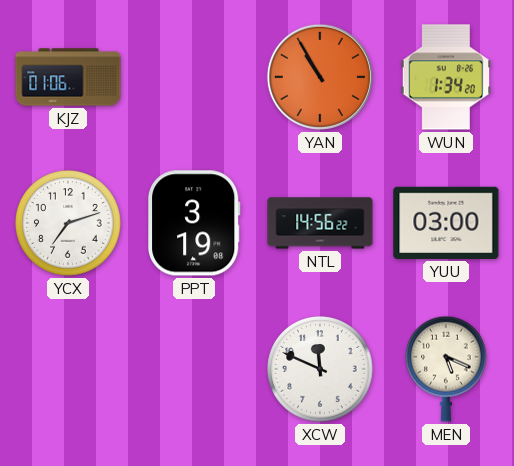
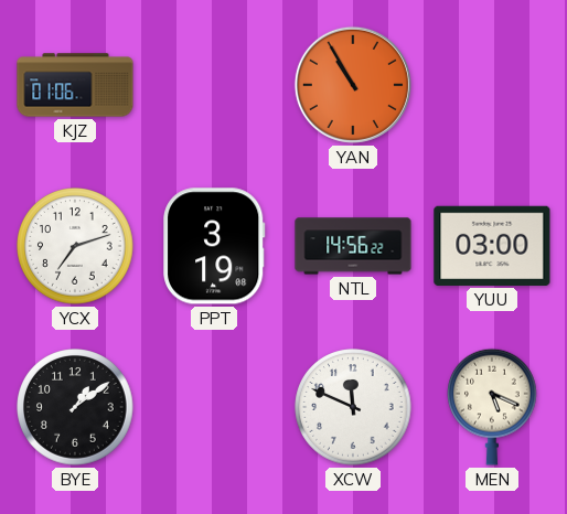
WUN: 1:34 -> none
BYE: none -> 1:09
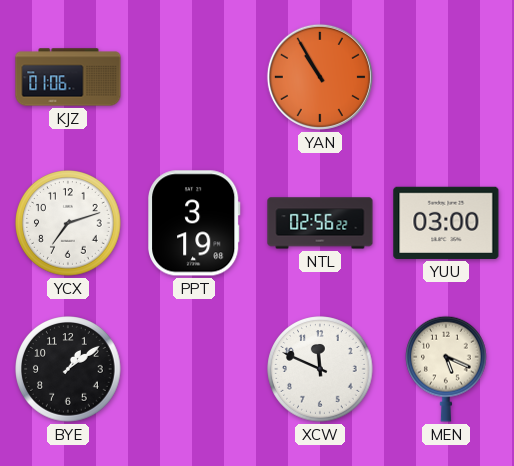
NTL: 14:56 -> 02:56
